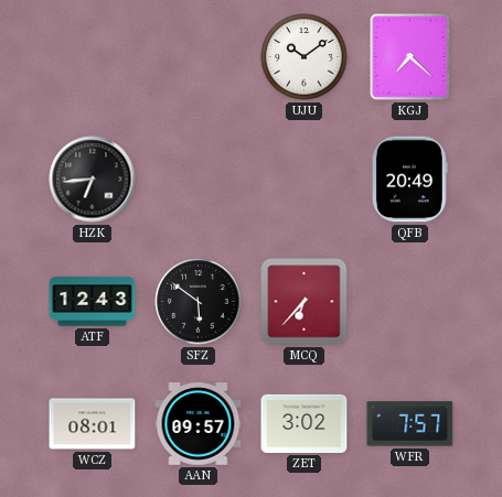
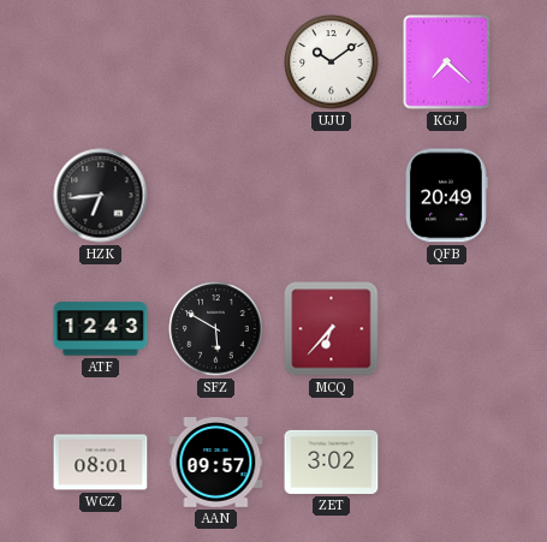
SFZ: 5:51 -> 5:50
WFR: 7:57 -> none
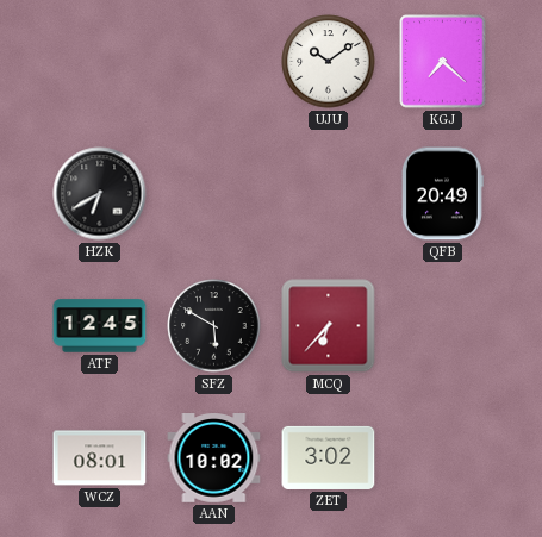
HZK: 6:44 -> 6:40
ATF: 12:43 -> 12:45
AAN: 09:57 -> 10:02
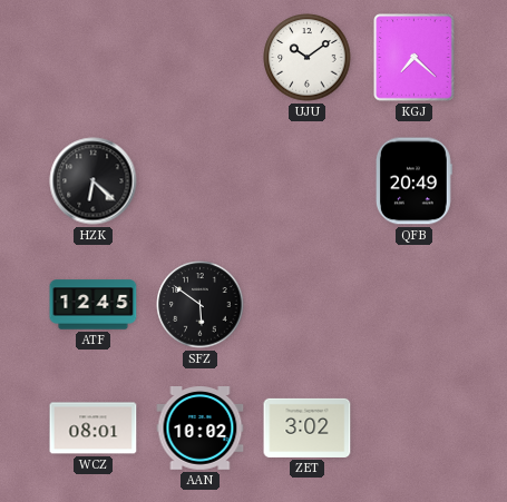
HZK: 6:40 -> 6:22
SFZ: 5:50 -> 5:51
MCQ: 6:37 -> none
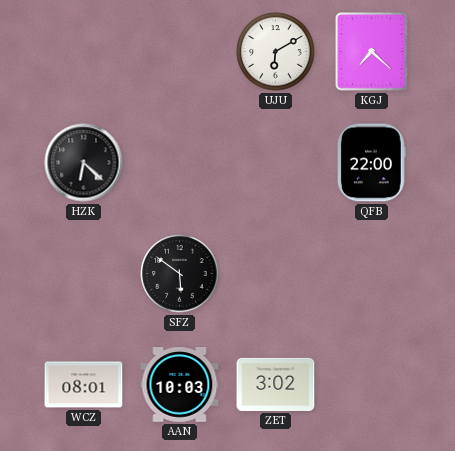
UJU: 10:09 -> 6:10
QFB: 20:49 -> 22:00
ATF: 12:45 -> none
AAN: 10:02 -> 10:03
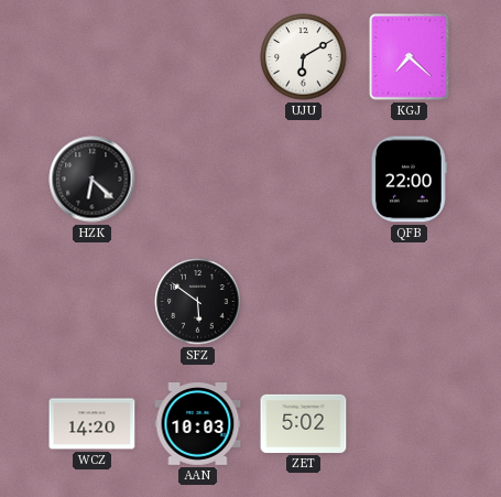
WCZ: 08:01 -> 14:20
ZET: 3:02 -> 5:02
